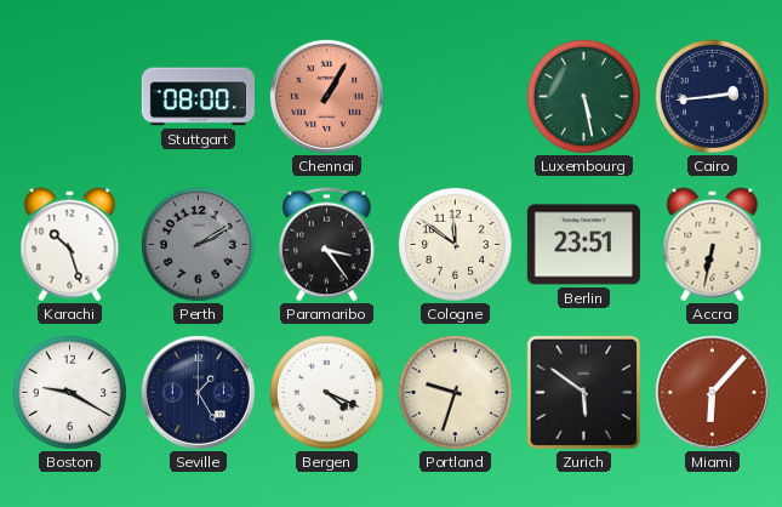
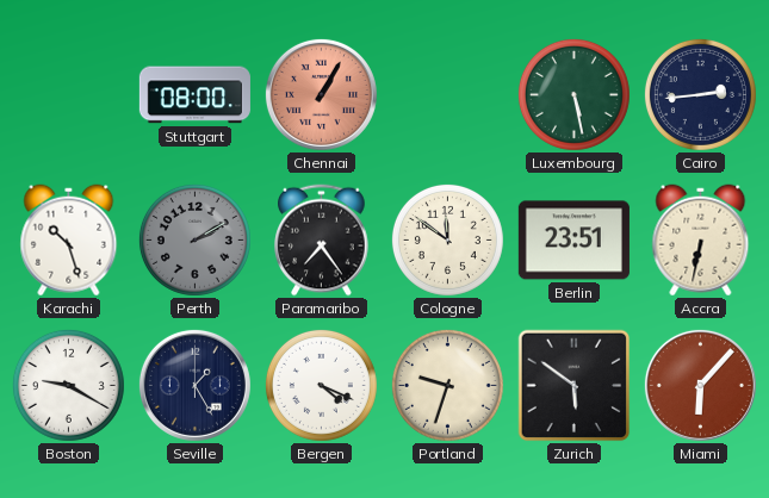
Paramaribo: 3:24 -> 7:24
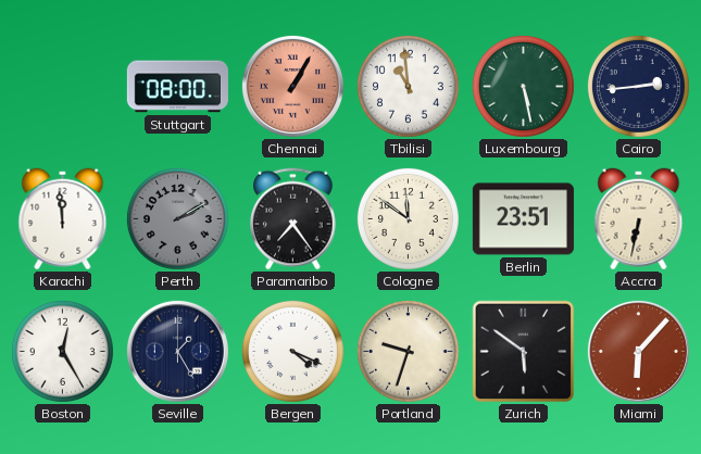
Tbilisi: none -> 10:59
Karachi: 10:27 -> 11:59
Boston: 9:20 -> 12:25
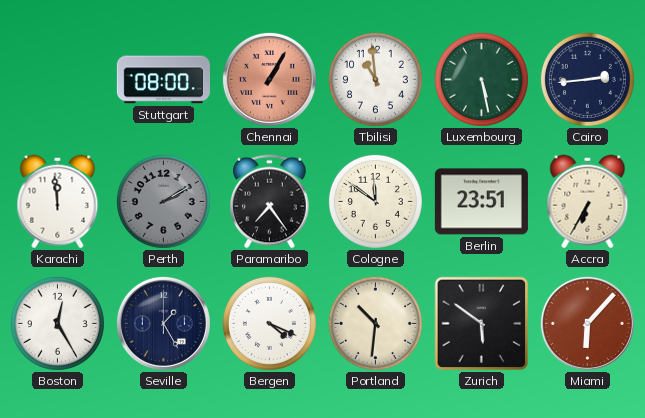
Accra: 6:32 -> 6:35
Portland: 9:33 -> 10:31
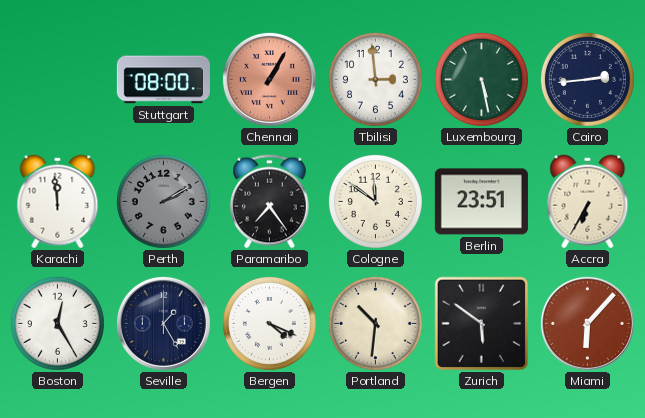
Tbilisi: 10:59 -> 2:59
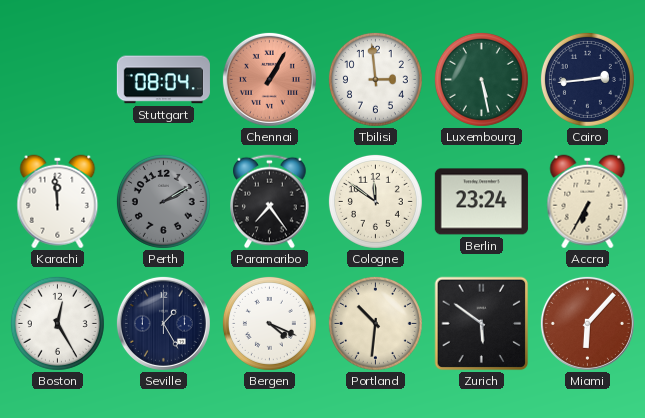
Stuttgart: 08:00 -> 08:04
Berlin: 23:51 -> 23:24
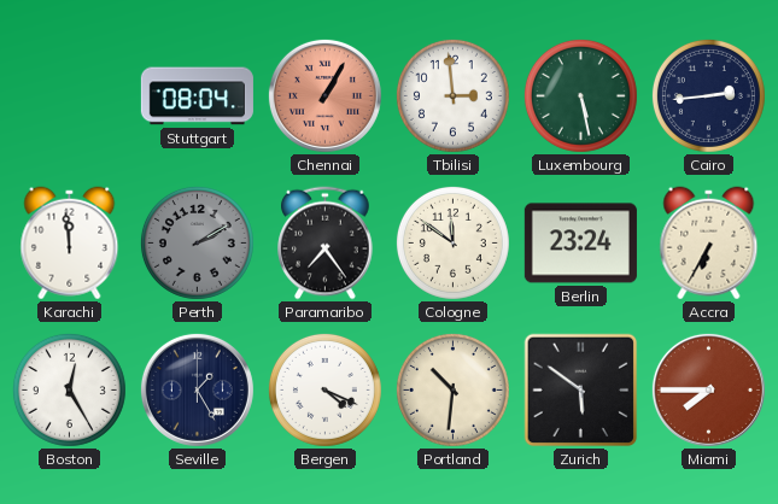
Miami: 6:07 -> 7:45
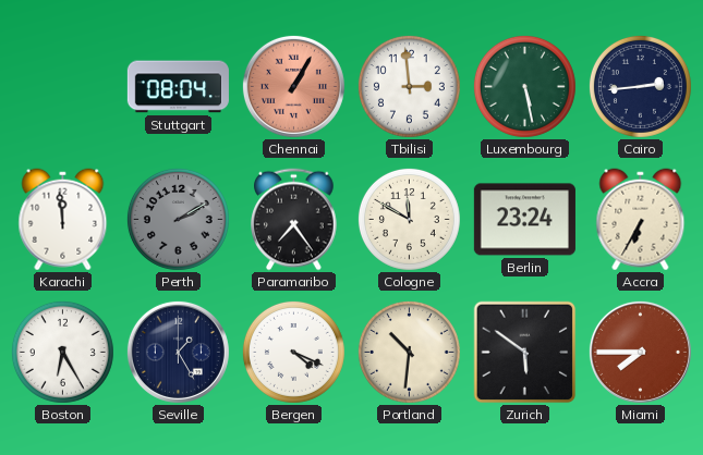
Cologne: 11:51 -> 11:50
Boston: 12:25 -> 6:25
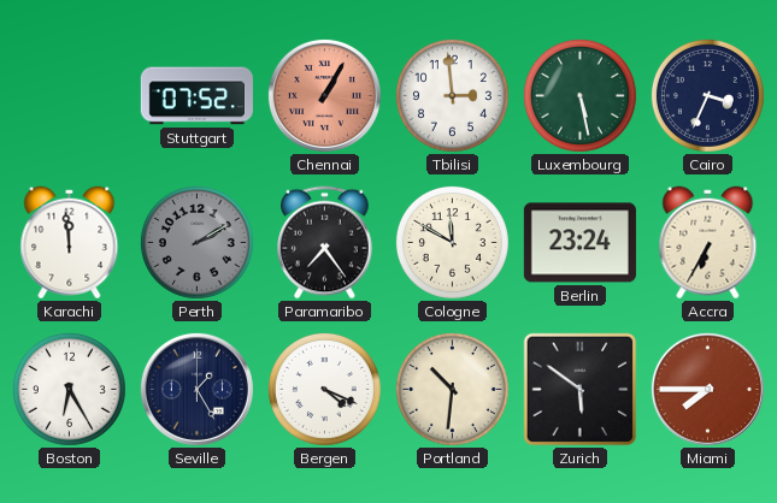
Stuttgart: 08:04 -> 07:52
Cairo: 2:44 -> 3:34
